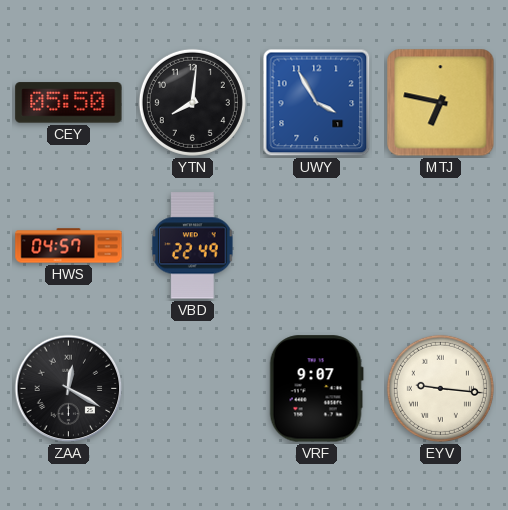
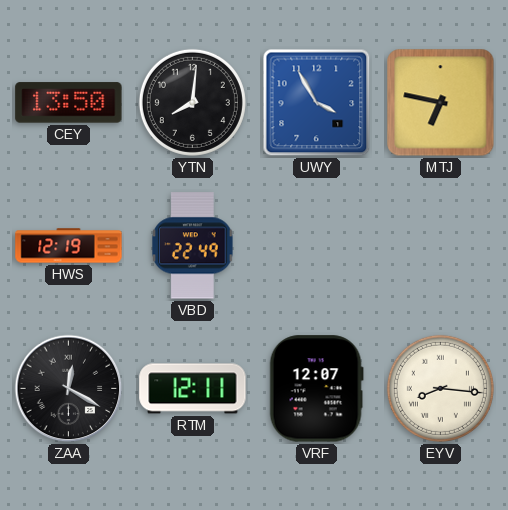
CEY: 05:50 -> 13:50
HWS: 04:57 -> 12:19
RTM: none -> 12:11
VRF: 9:07 -> 12:07
EYV: 9:16 -> 8:16
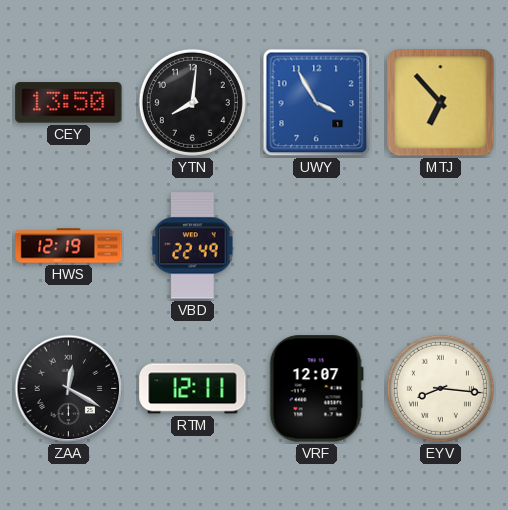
MTJ: 6:47 -> 6:53
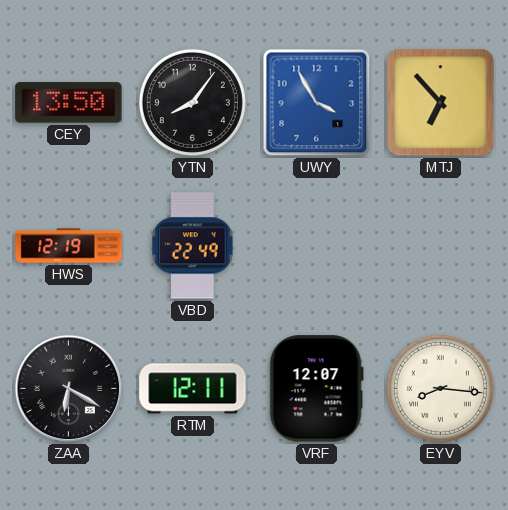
YTN: 8:01 -> 8:06
ZAA: 12:20 -> 6:20
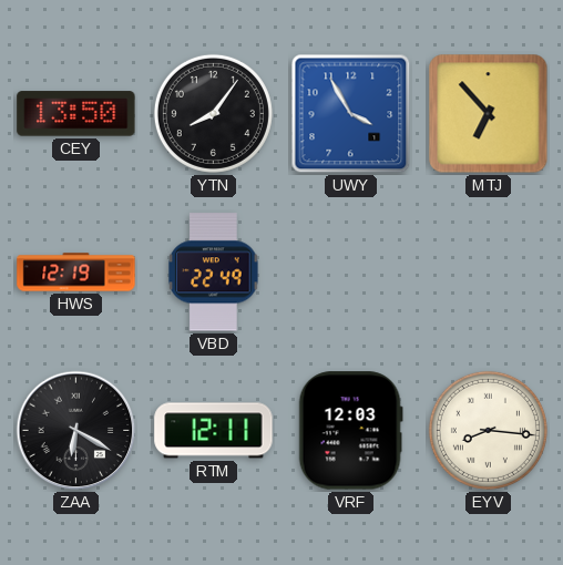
VRF: 12:07 -> 12:03
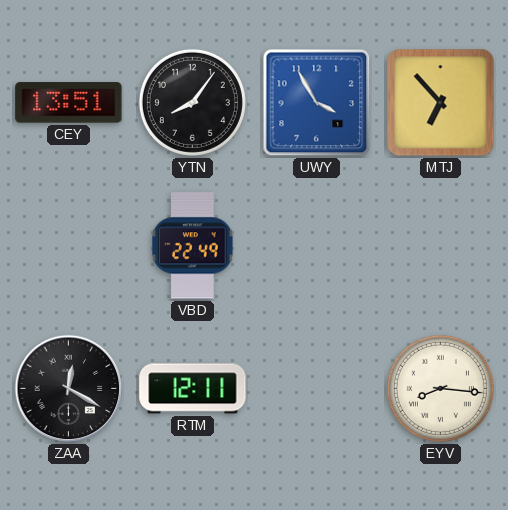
CEY: 13:50 -> 13:51
HWS: 12:19 -> none
ZAA: 6:20 -> 12:20
VRF: 12:03 -> none
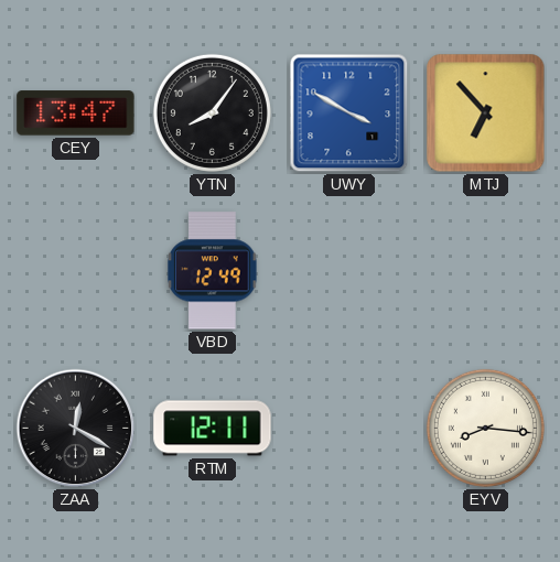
CEY: 13:51 -> 13:47
UWY: 3:55 -> 3:50
VBD: 22:49 -> 12:49
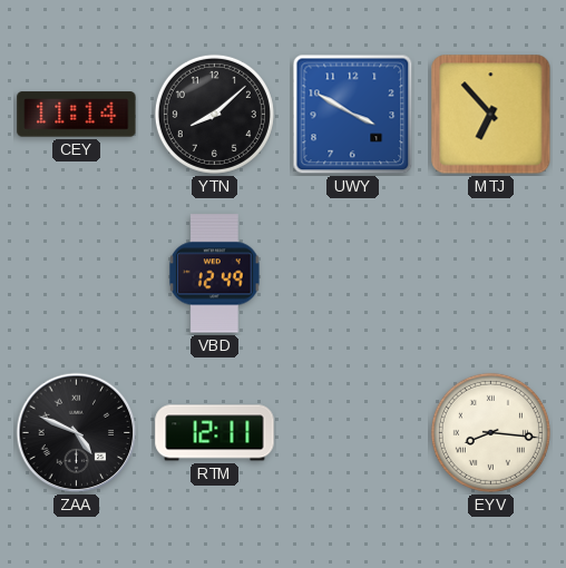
CEY: 13:47 -> 11:14
YTN: 8:06 -> 8:08
ZAA: 12:20 -> 4:49
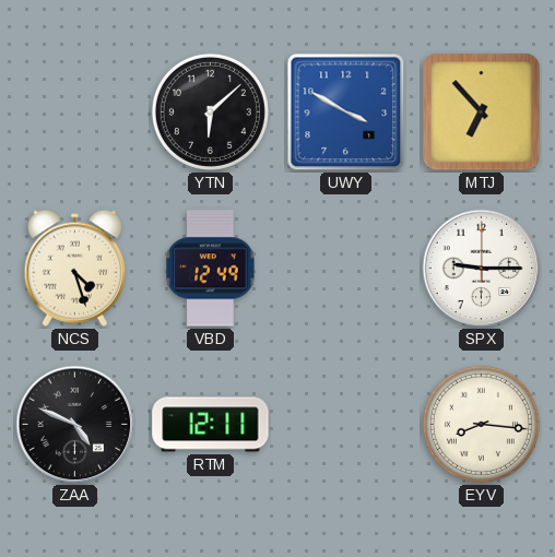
CEY: 11:14 -> none
YTN: 8:08 -> 6:08
NCS: none -> 4:27
SPX: none -> 9:15
